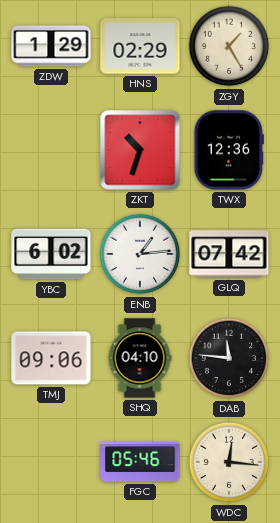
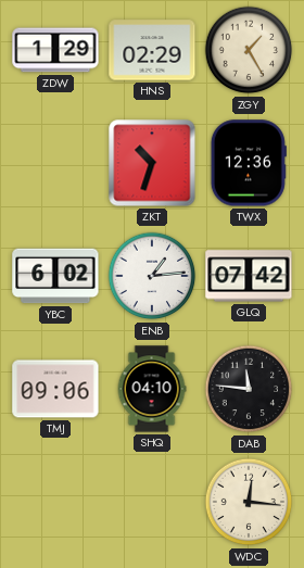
FGC: 05:46 -> none
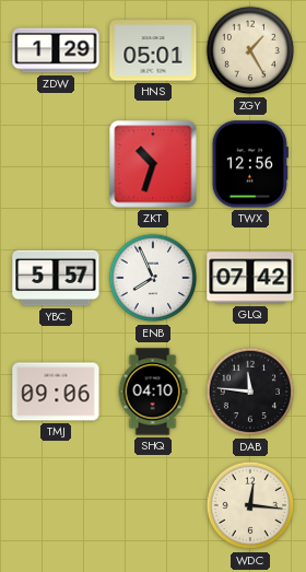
HNS: 02:29 -> 05:01
TWX: 12:36 -> 12:56
YBC: 6:02 -> 5:57
ENB: 1:14 -> 7:56
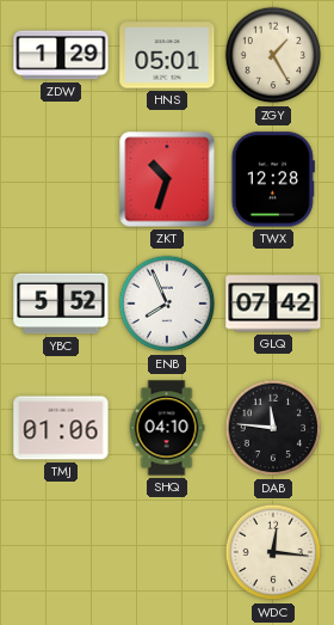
TWX: 12:56 -> 12:28
YBC: 5:57 -> 5:52
TMJ: 09:06 -> 01:06
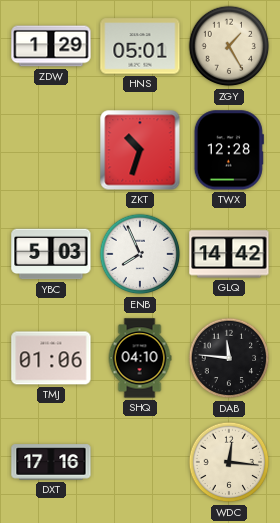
YBC: 5:52 -> 5:03
GLQ: 07:42 -> 14:42
DXT: none -> 17:16
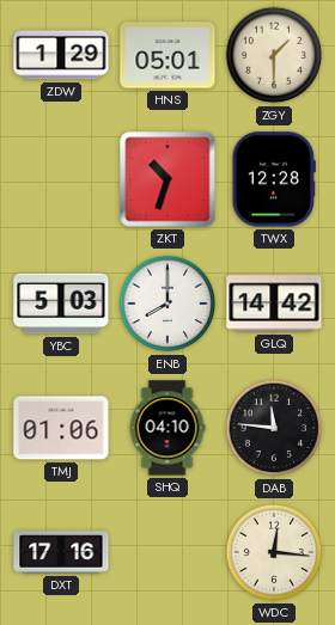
ZGY: 1:25 -> 1:30
ENB: 7:56 -> 8:00
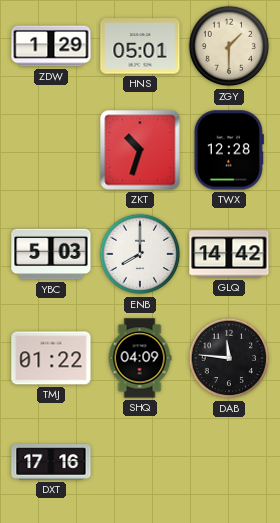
TMJ: 01:06 -> 01:22
SHQ: 04:10 -> 04:09
WDC: 12:16 -> none
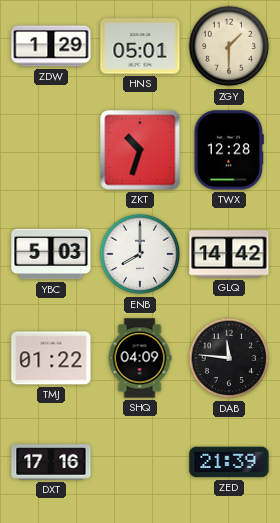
ZED: none -> 21:39
